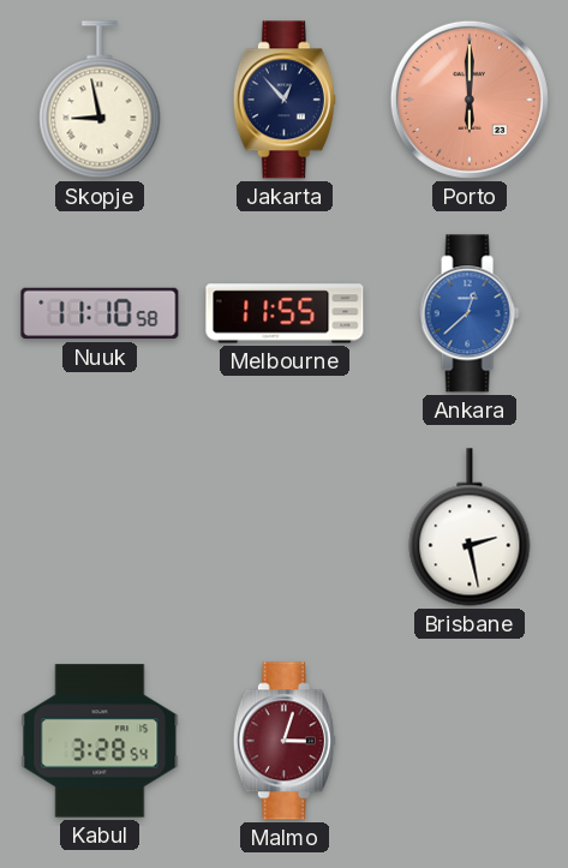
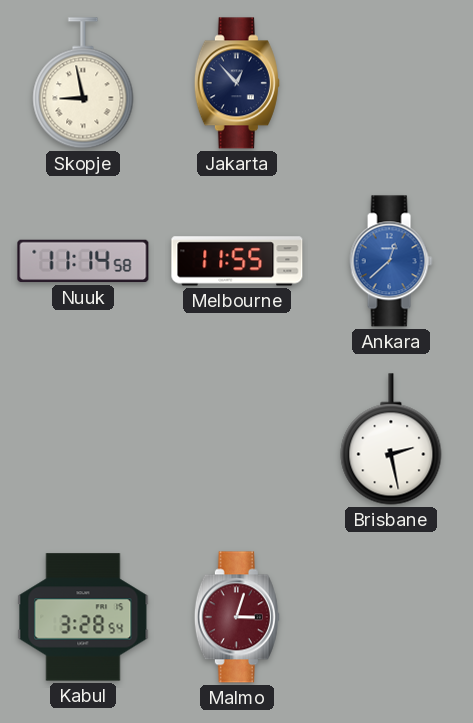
Porto: 6:00 -> none
Nuuk: 11:10 -> 11:14
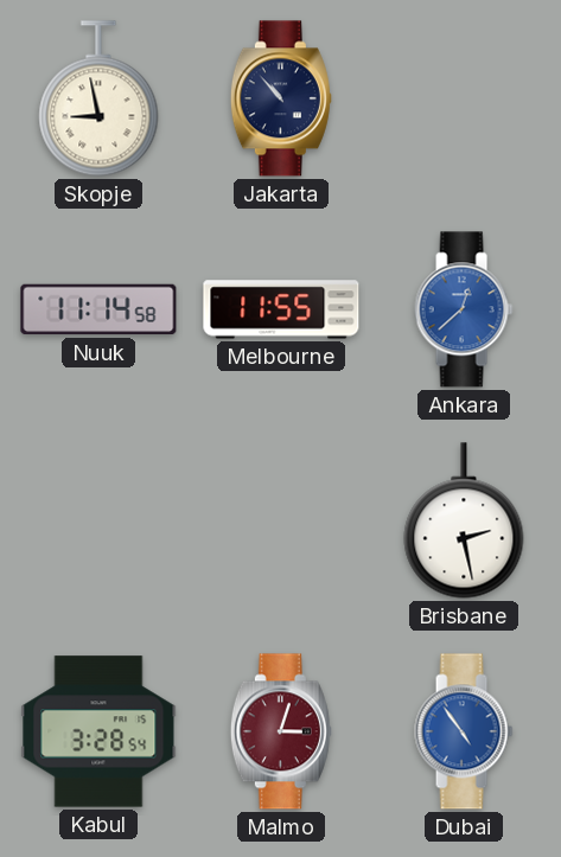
Jakarta: 12:53 -> 10:53
Dubai: none -> 4:54
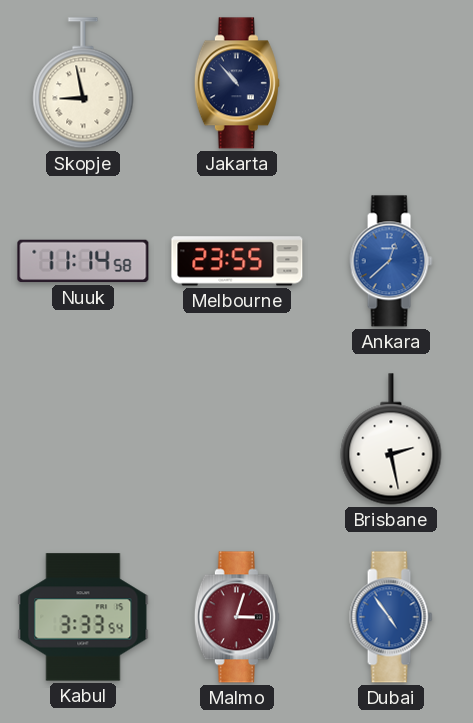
Melbourne: 11:55 -> 23:55
Kabul: 3:28 -> 3:33
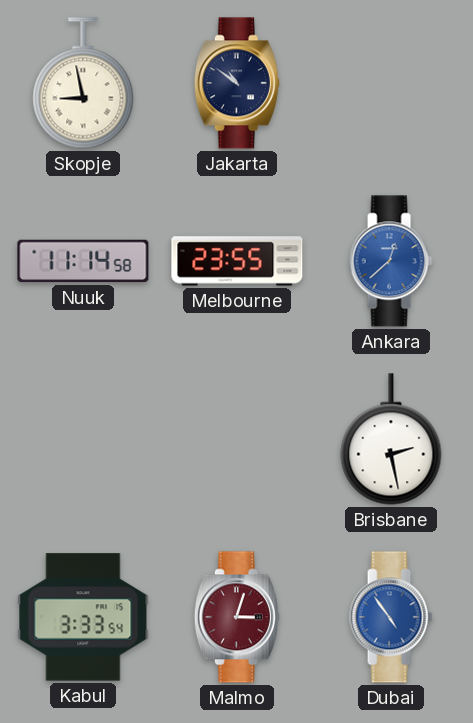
Jakarta: 10:53 -> 10:51
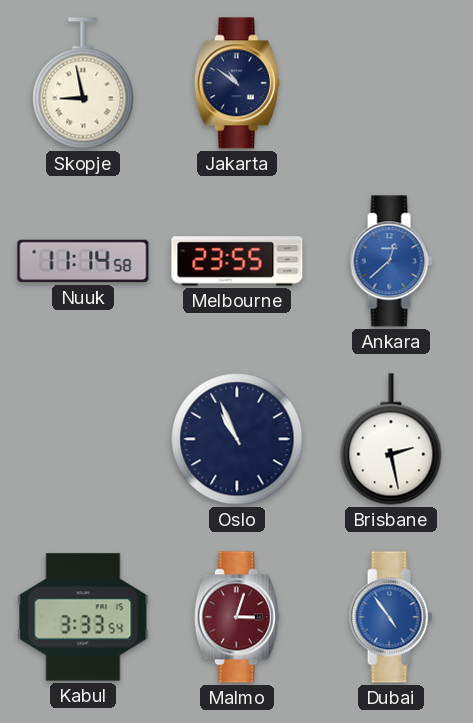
Oslo: none -> 10:56
